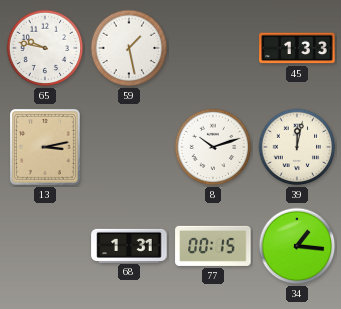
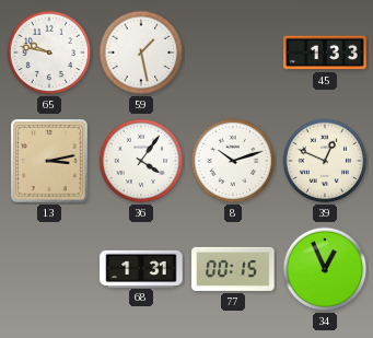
36: none -> 4:06
39: 12:02 -> 12:49
34: 1:16 -> 12:56
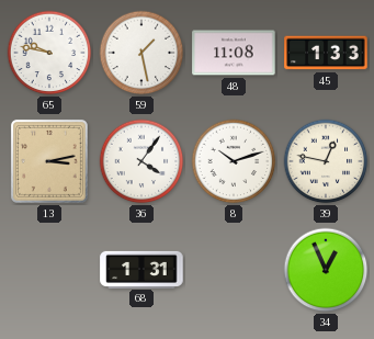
48: none -> 11:08
39: 12:49 -> 12:47
77: 00:15 -> none
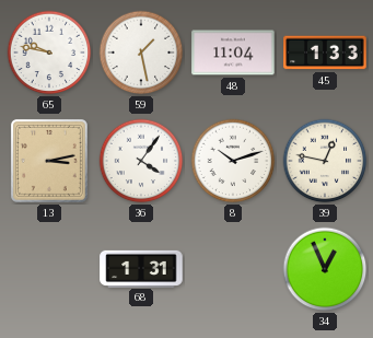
48: 11:08 -> 11:04
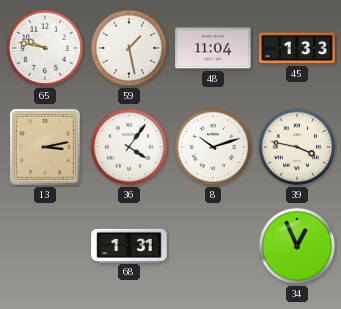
39: 12:47 -> 3:47
